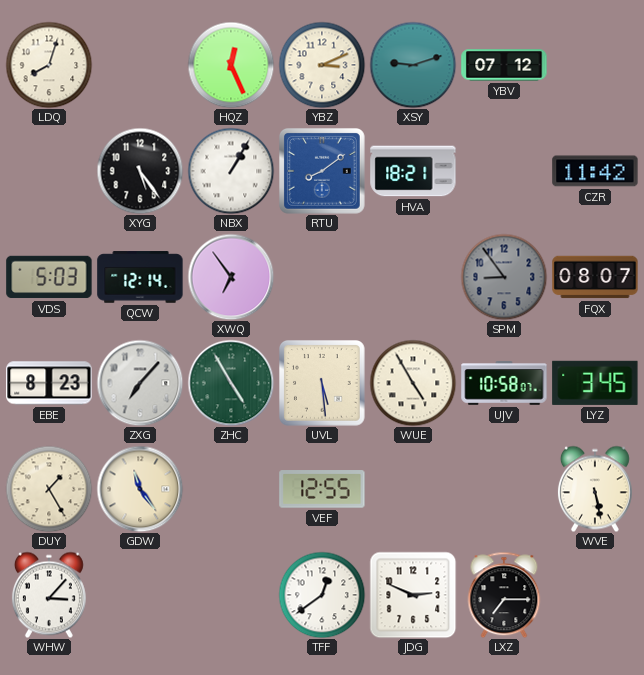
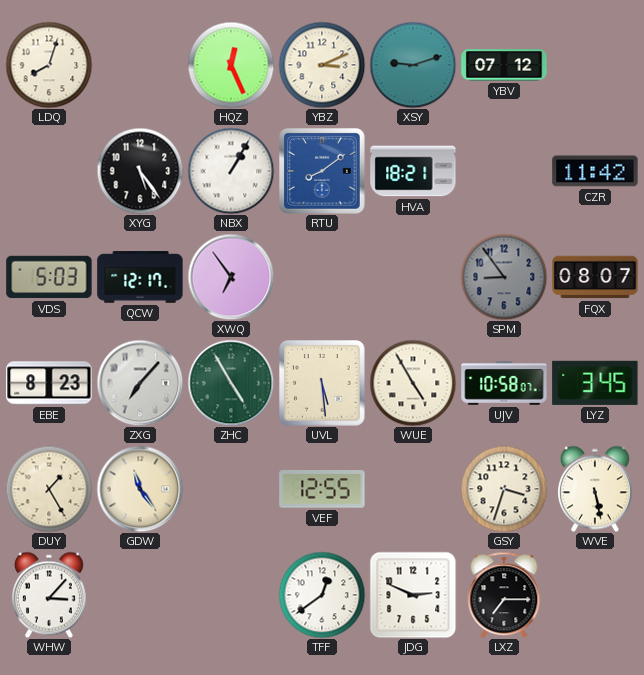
QCW: 12:14 -> 12:17
GSY: none -> 3:33
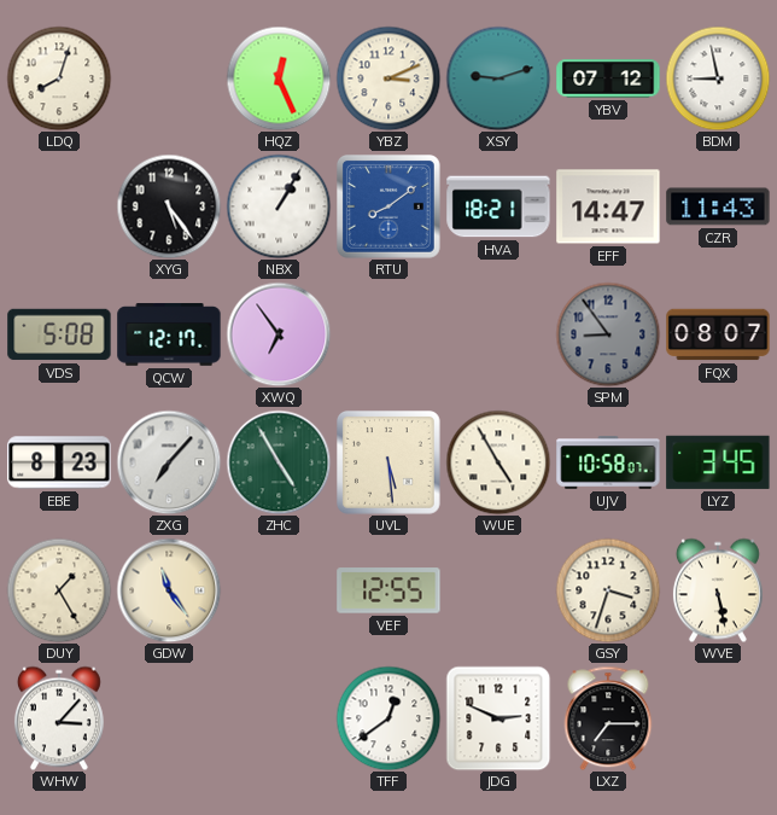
BDM: none -> 8:58
EFF: none -> 14:47
CZR: 11:42 -> 11:43
VDS: 5:03 -> 5:08
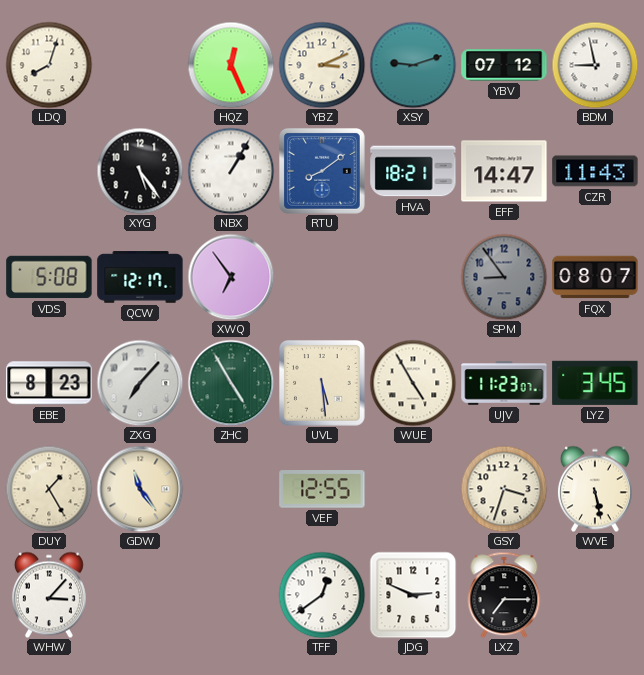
UJV: 10:58 -> 11:23
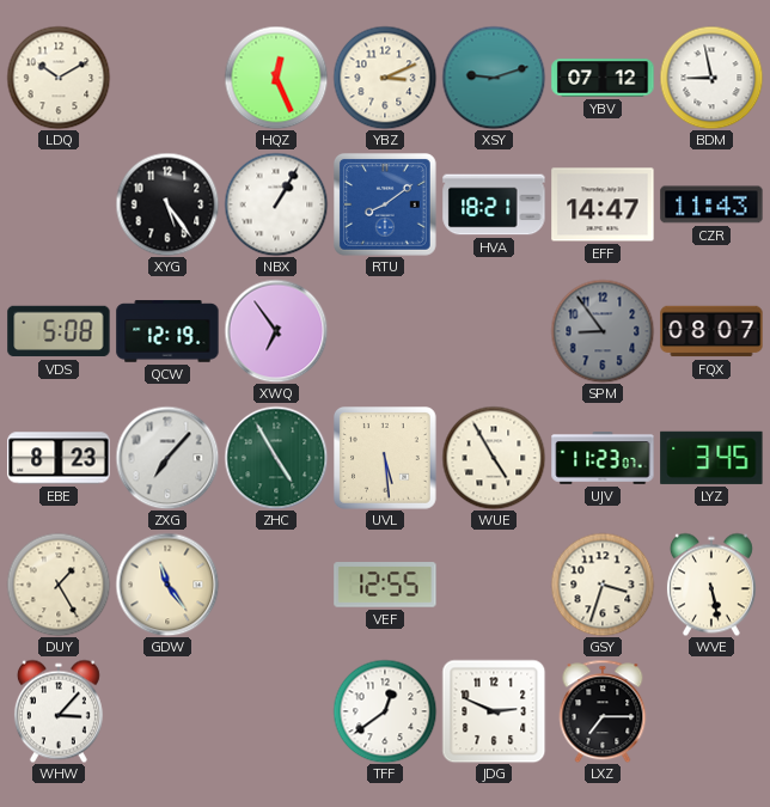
LDQ: 8:03 -> 10:10
QCW: 12:17 -> 12:19
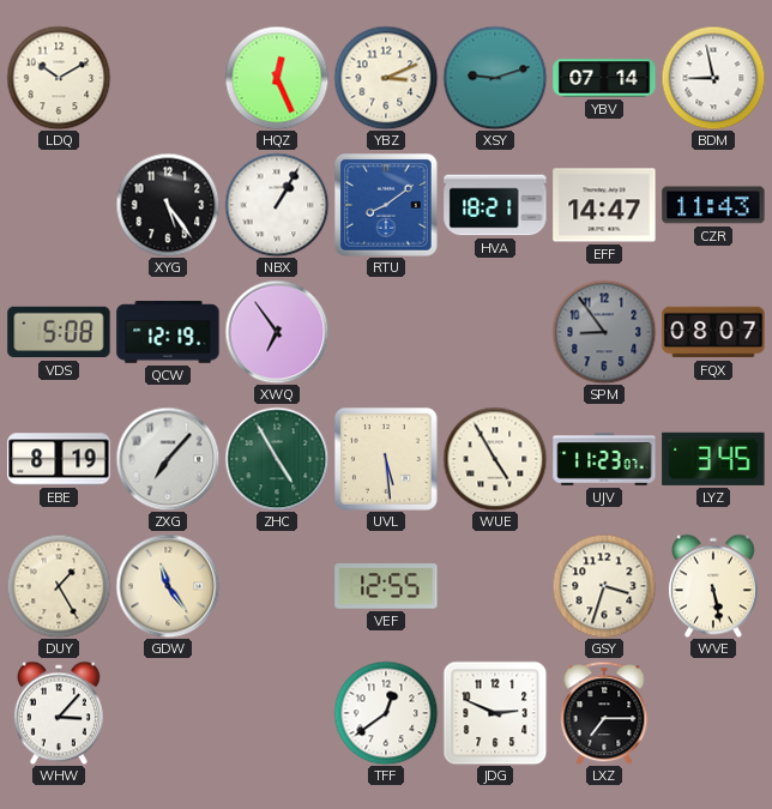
YBV: 07:12 -> 07:14
EBE: 8:23 -> 8:19
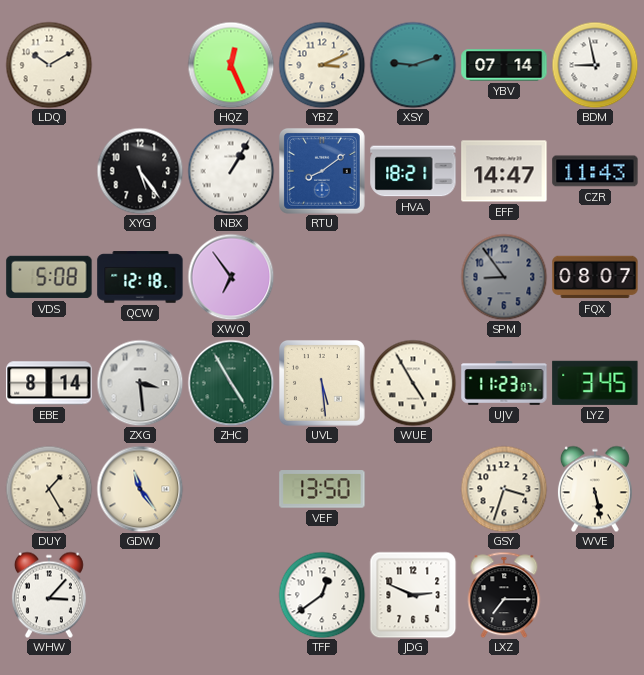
QCW: 12:19 -> 12:18
EBE: 8:19 -> 8:14
ZXG: 7:07 -> 3:29
VEF: 12:55 -> 13:50
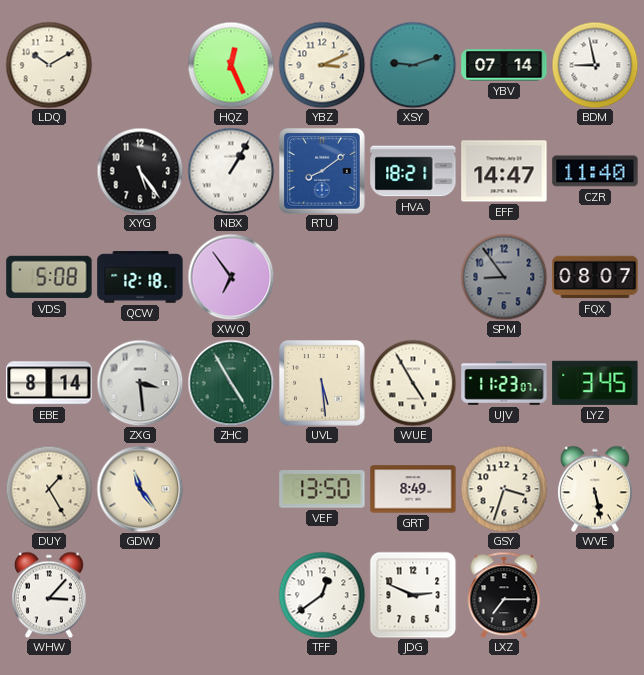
CZR: 11:43 -> 11:40
GRT: none -> 8:49
